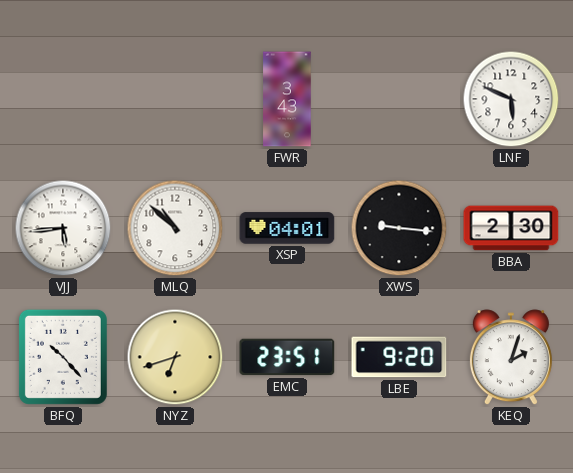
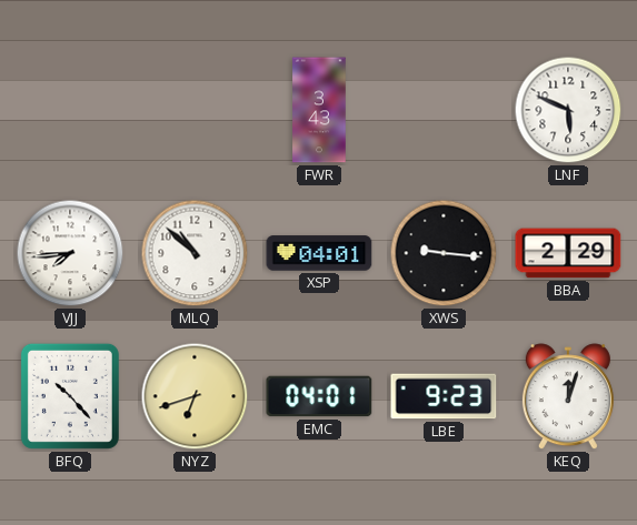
VJJ: 5:44 -> 7:44
BBA: 2:30 -> 2:29
EMC: 23:51 -> 04:01
LBE: 9:20 -> 9:23
KEQ: 2:03 -> 12:03
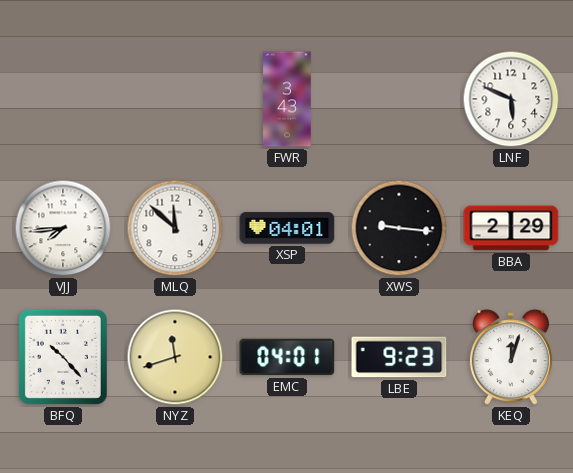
MLQ: 10:52 -> 11:52
NYZ: 6:42 -> 11:42
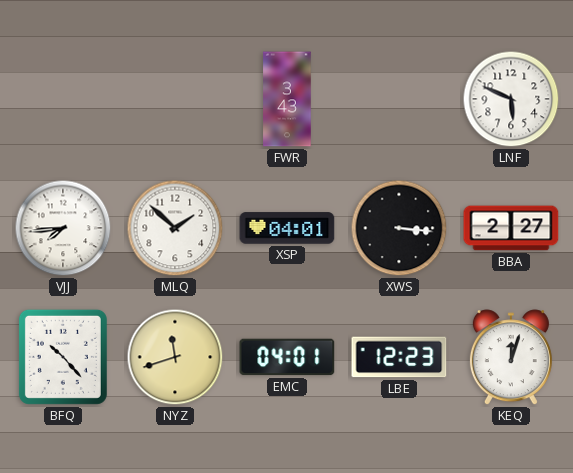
MLQ: 11:52 -> 1:52
XWS: 9:16 -> 3:16
BBA: 2:29 -> 2:27
LBE: 9:23 -> 12:23
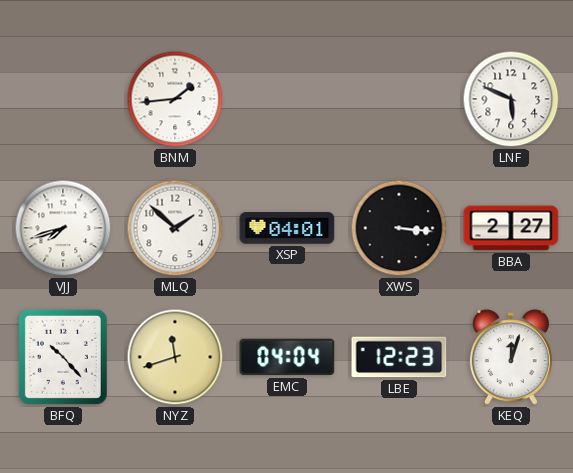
BNM: none -> 1:44
FWR: 3:43 -> none
VJJ: 7:44 -> 7:42
EMC: 04:01 -> 04:04
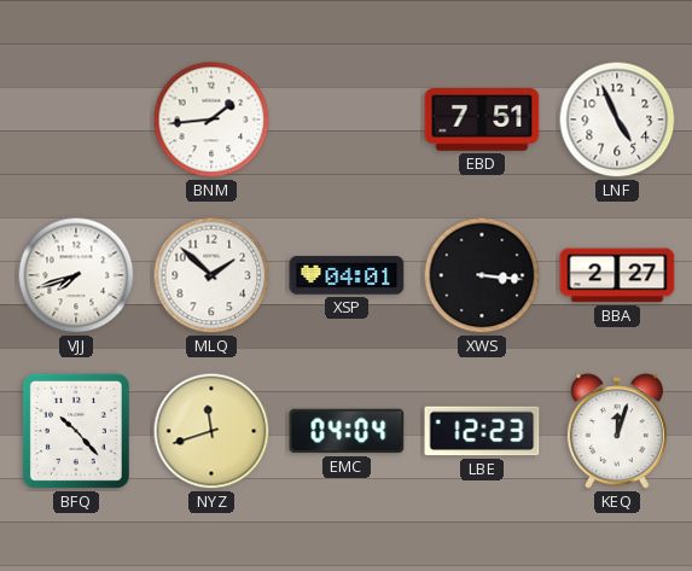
EBD: none -> 7:51
LNF: 5:49 -> 4:56
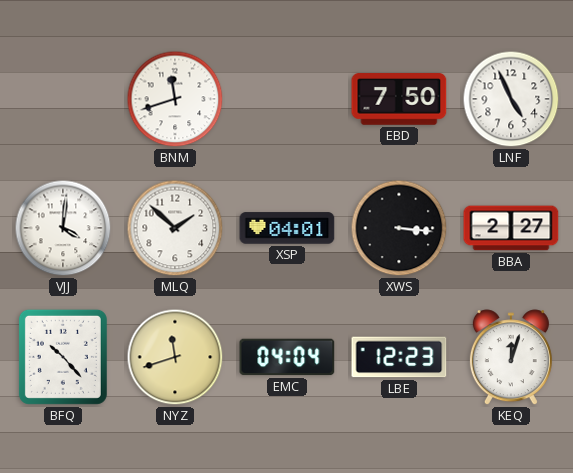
BNM: 1:44 -> 11:42
EBD: 7:51 -> 7:50
VJJ: 7:42 -> 4:01
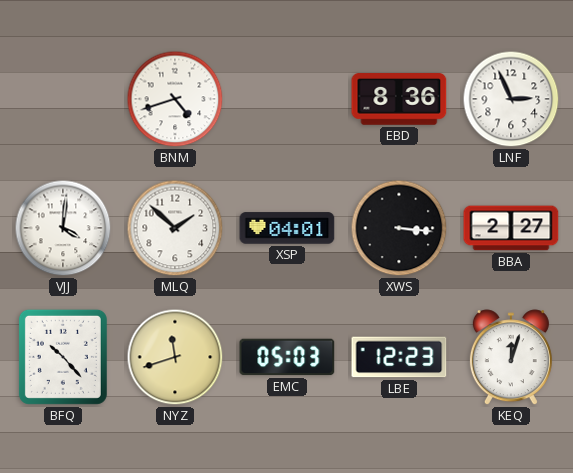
BNM: 11:42 -> 4:42
EBD: 7:50 -> 8:36
LNF: 4:56 -> 2:56
EMC: 04:04 -> 05:03
